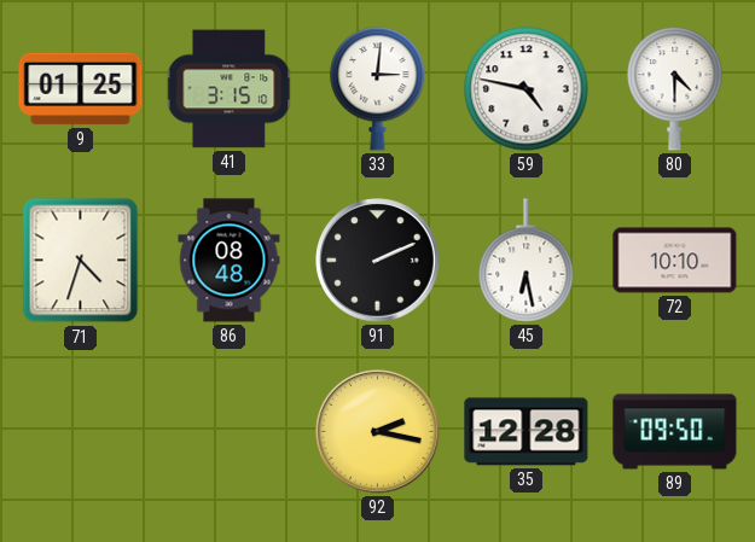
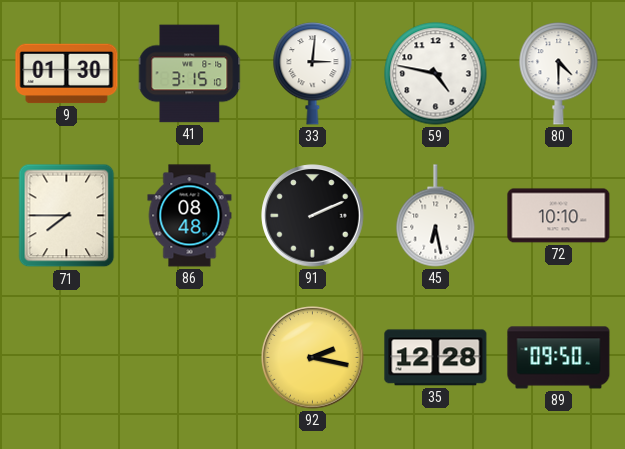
9: 01:25 -> 01:30
71: 4:33 -> 7:45
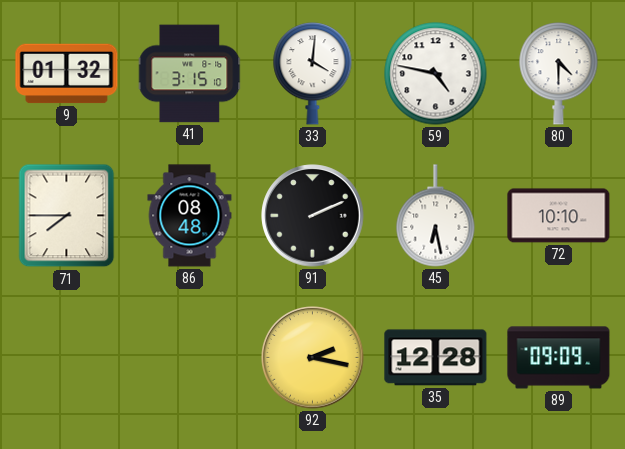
9: 01:30 -> 01:32
33: 3:01 -> 4:01
89: 09:50 -> 09:09
